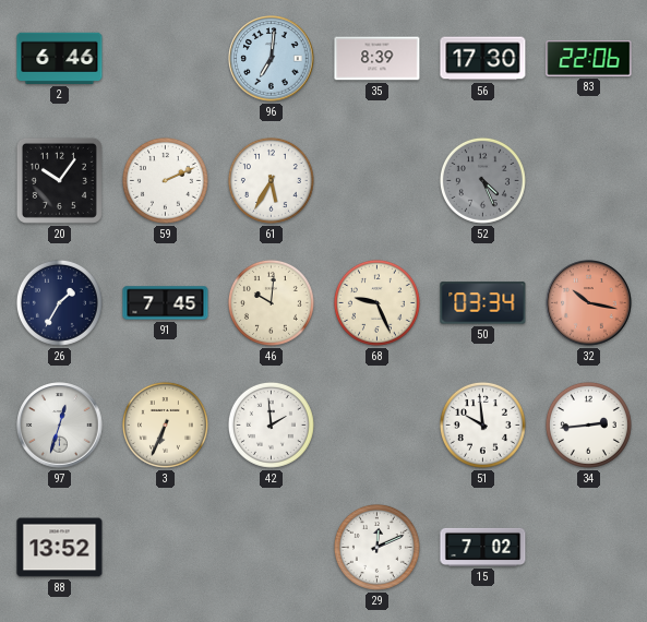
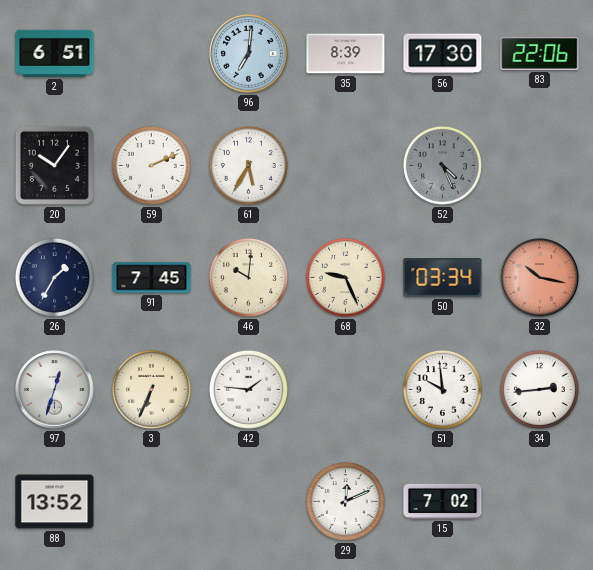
2: 6:46 -> 6:51
42: 1:59 -> 1:46
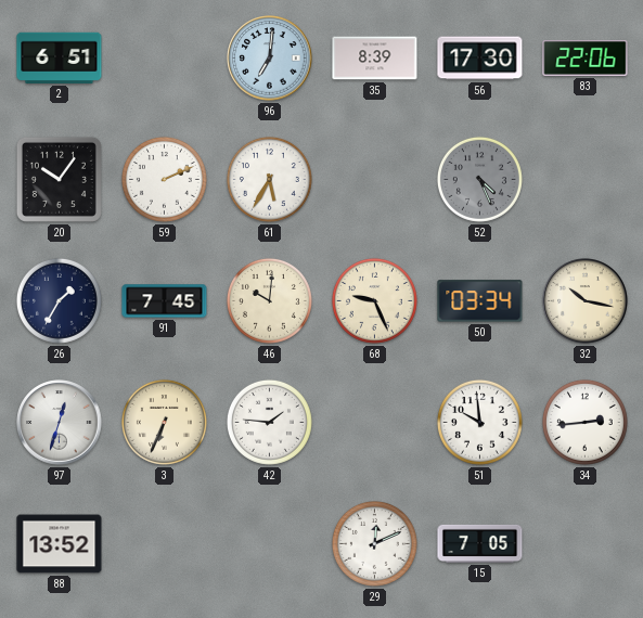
32 dial: salmon -> cream
15: 7:02 -> 7:05
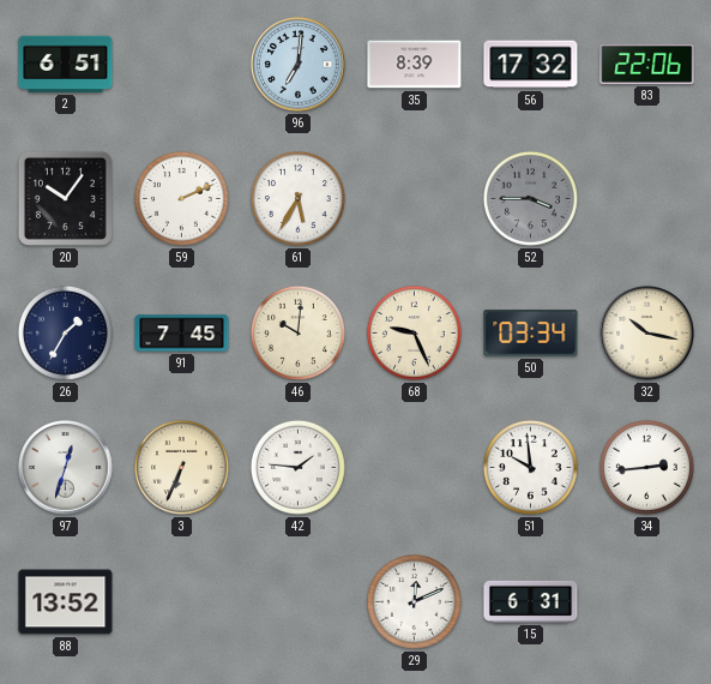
56: 17:30 -> 17:32
52: 4:26 -> 3:45
15: 7:05 -> 6:31
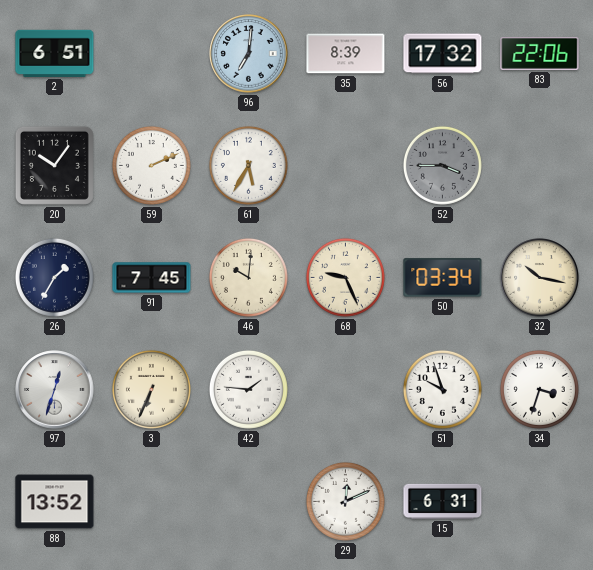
51: 9:59 -> 9:57
34: 2:44 -> 3:33
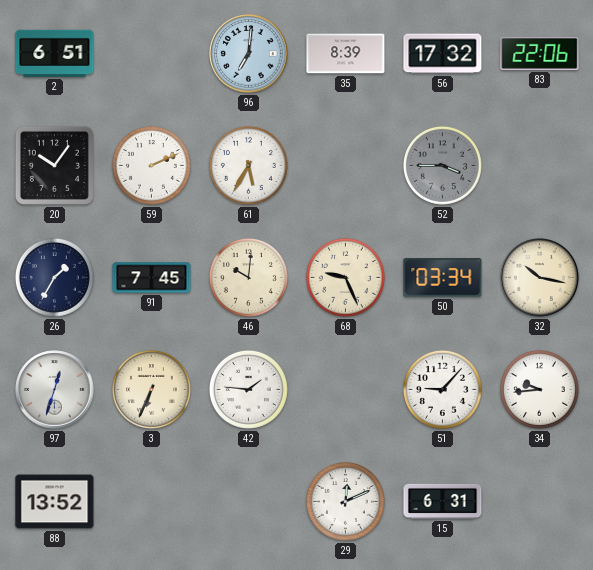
51: 9:57 -> 9:07
34: 3:33 -> 9:44
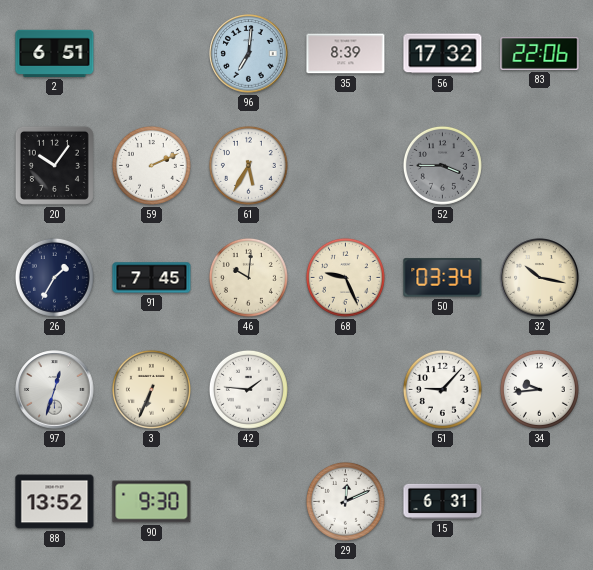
90: none -> 9:30
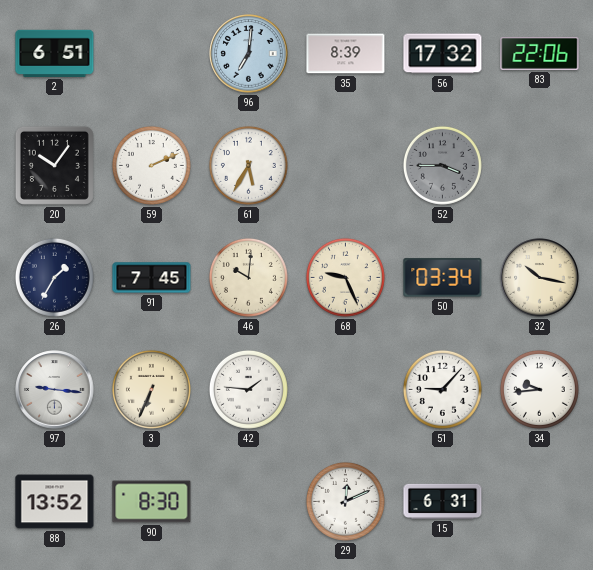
97: 12:33 -> 9:16
90: 9:30 -> 8:30
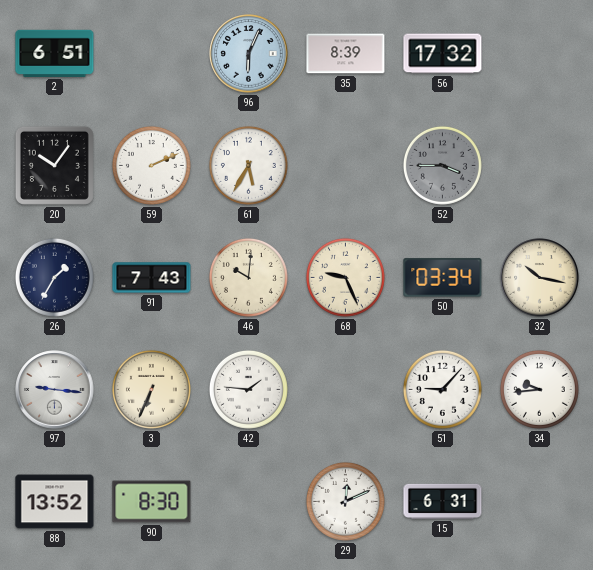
96: 7:01 -> 6:04
83: 22:06 -> none
91: 7:45 -> 7:43
